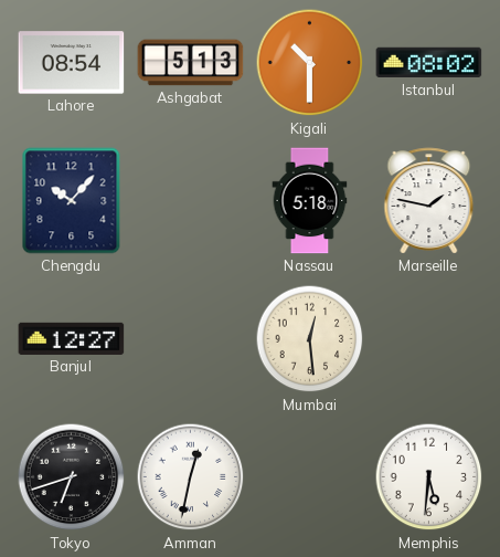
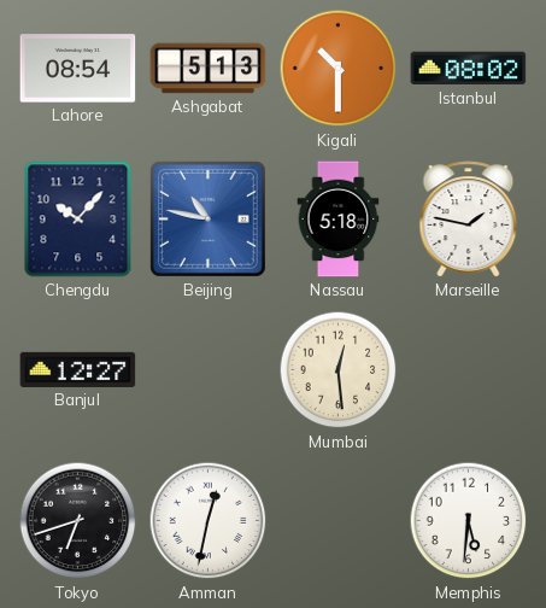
Beijing: none -> 10:47
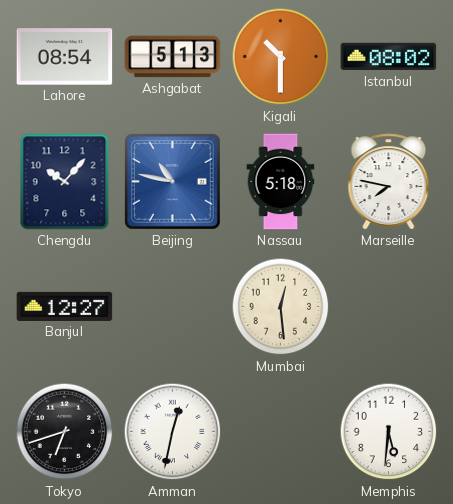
Marseille: 1:47 -> 7:47
